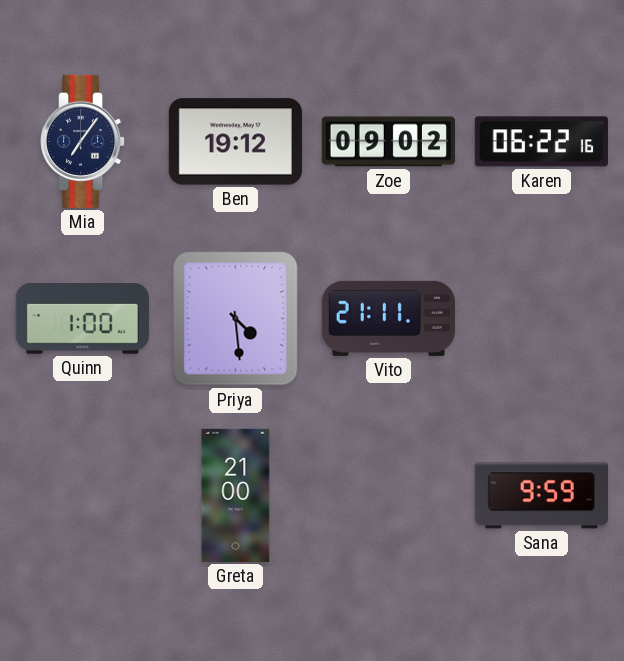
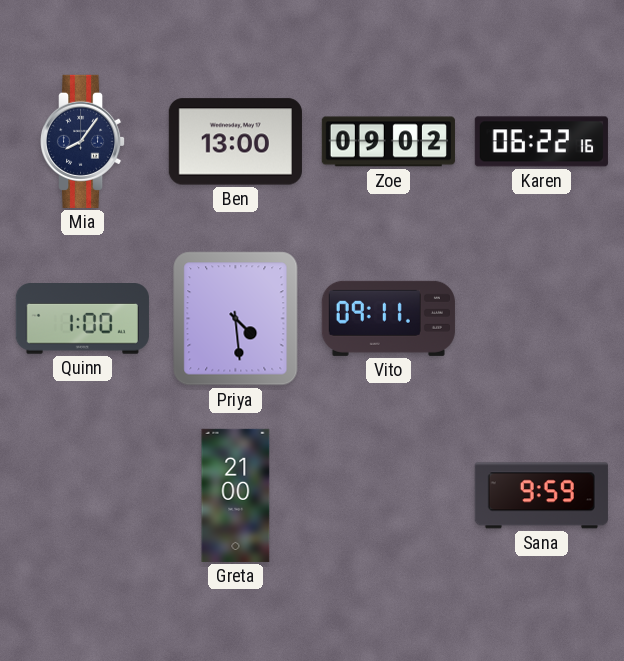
Mia: 7:06 -> 8:06
Ben: 19:12 -> 13:00
Vito: 21:11 -> 09:11
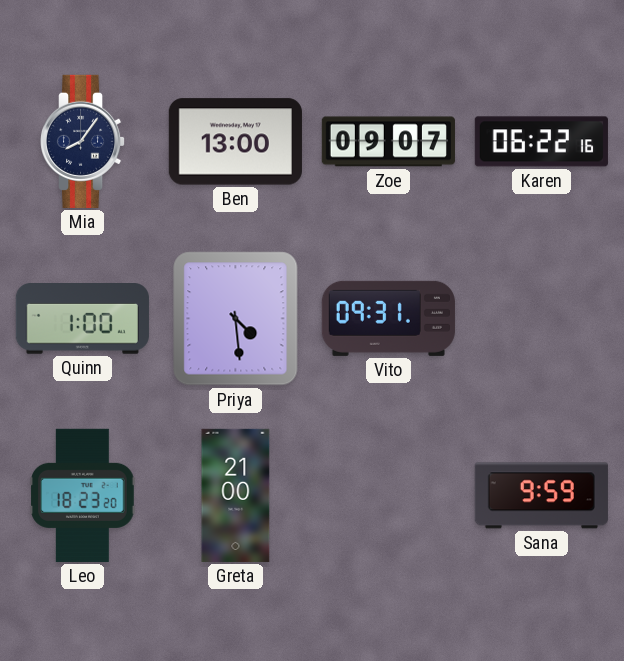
Zoe: 09:02 -> 09:07
Vito: 09:11 -> 09:31
Leo: none -> 18:23
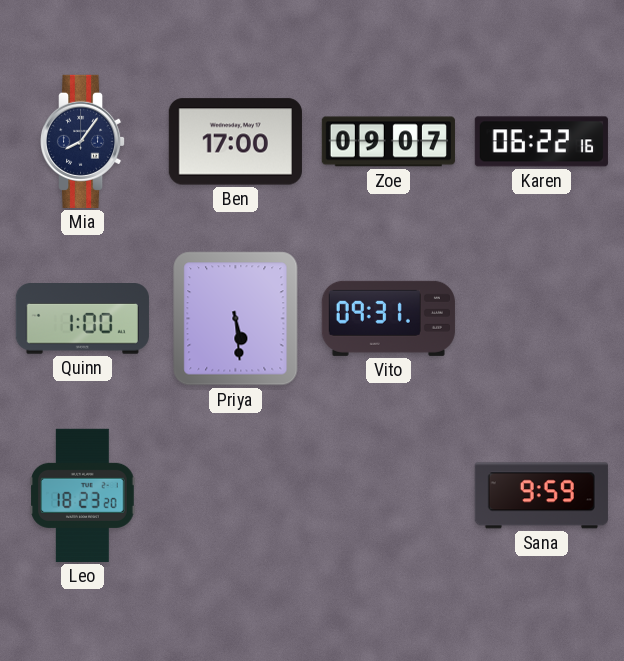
Ben: 13:00 -> 17:00
Priya: 4:29 -> 5:29
Greta: 21:00 -> none
